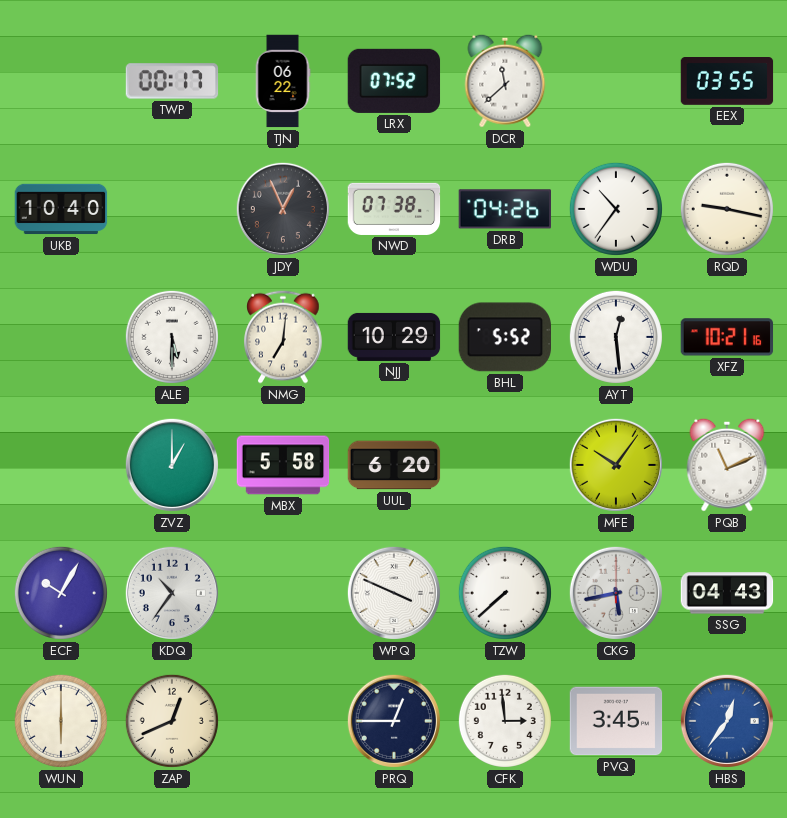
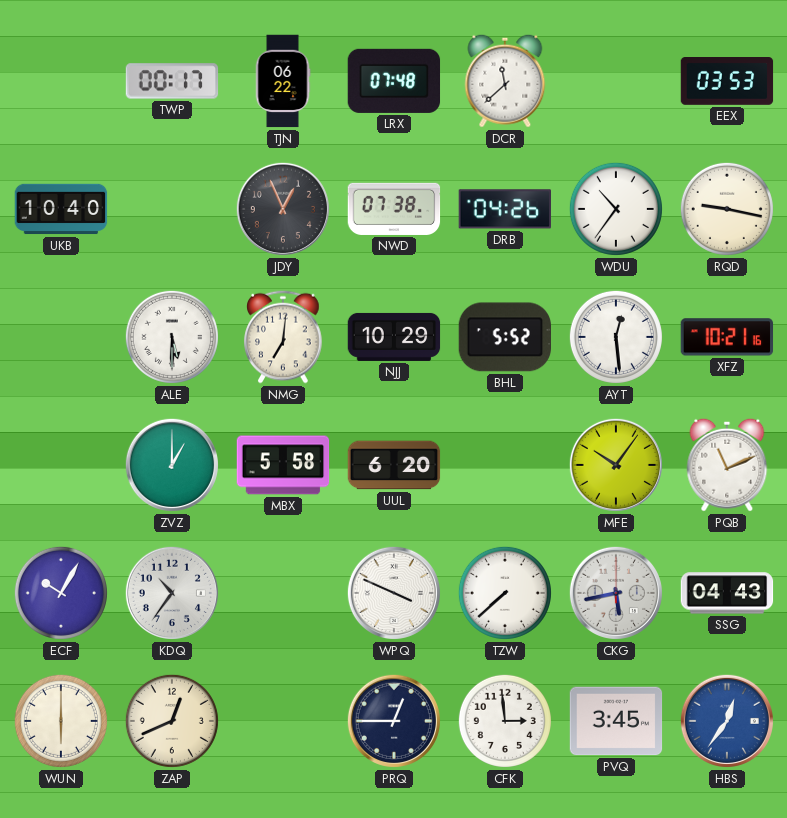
LRX: 07:52 -> 07:48
EEX: 03:55 -> 03:53
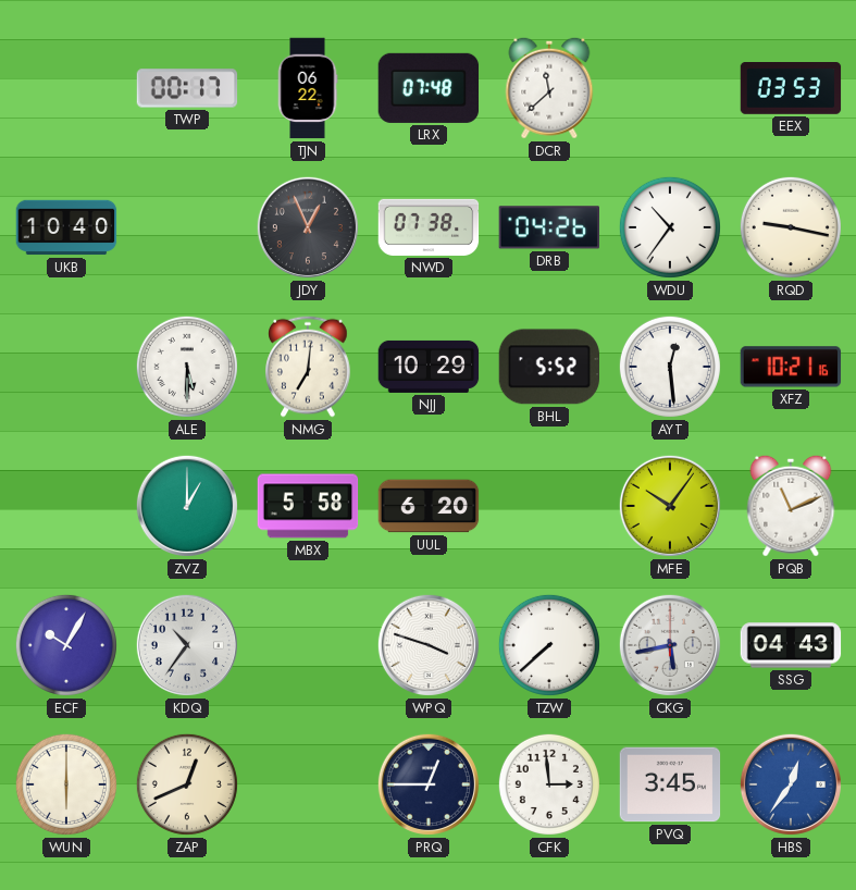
WPQ: 3:49 -> 3:48
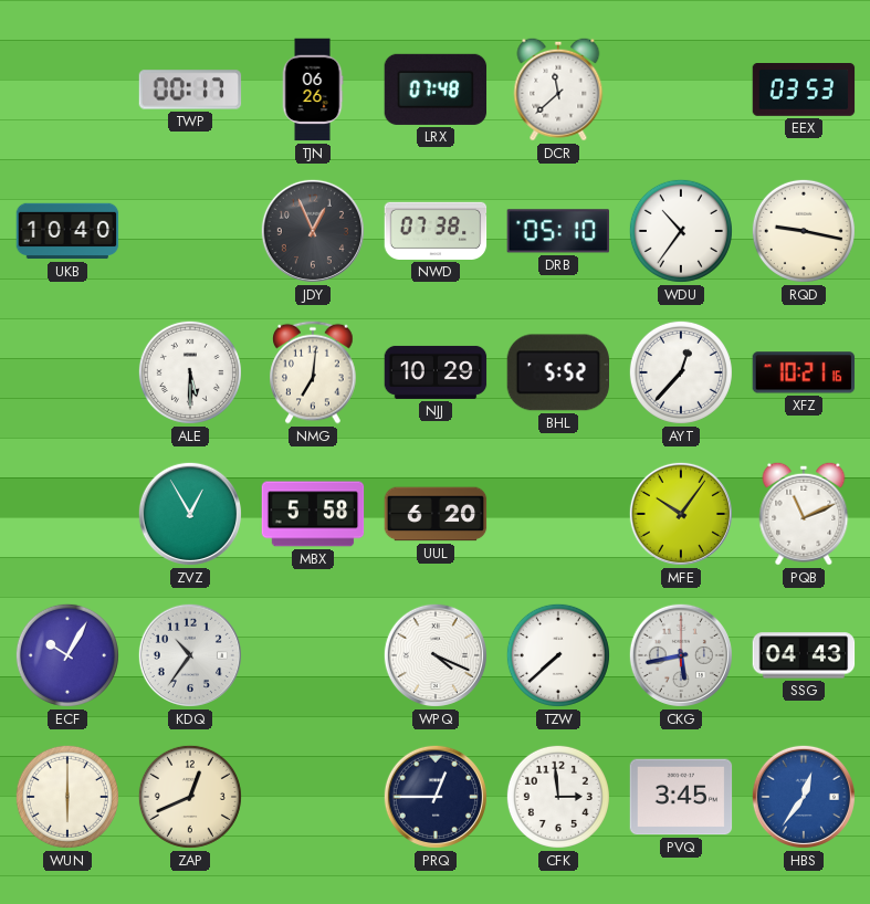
TJN: 06:22 -> 06:26
DRB: 04:26 -> 05:10
AYT: 12:29 -> 12:37
ZVZ: 1:00 -> 12:55
WPQ: 3:48 -> 4:19
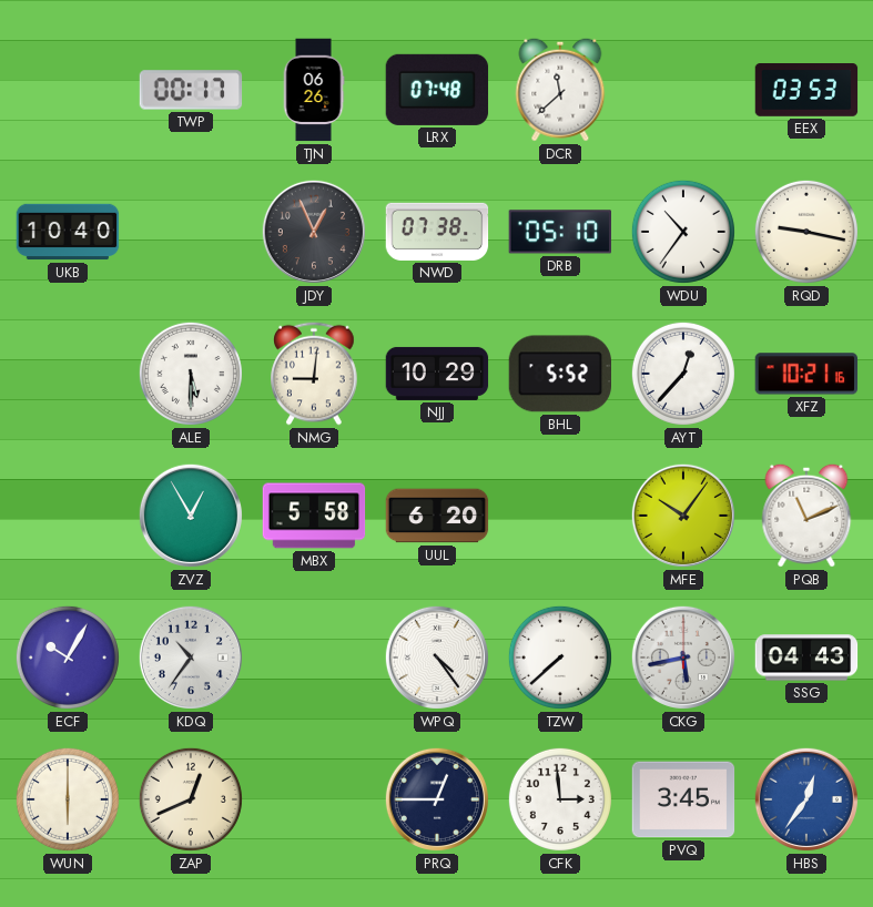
NMG: 7:01 -> 9:01
WPQ: 4:19 -> 4:24
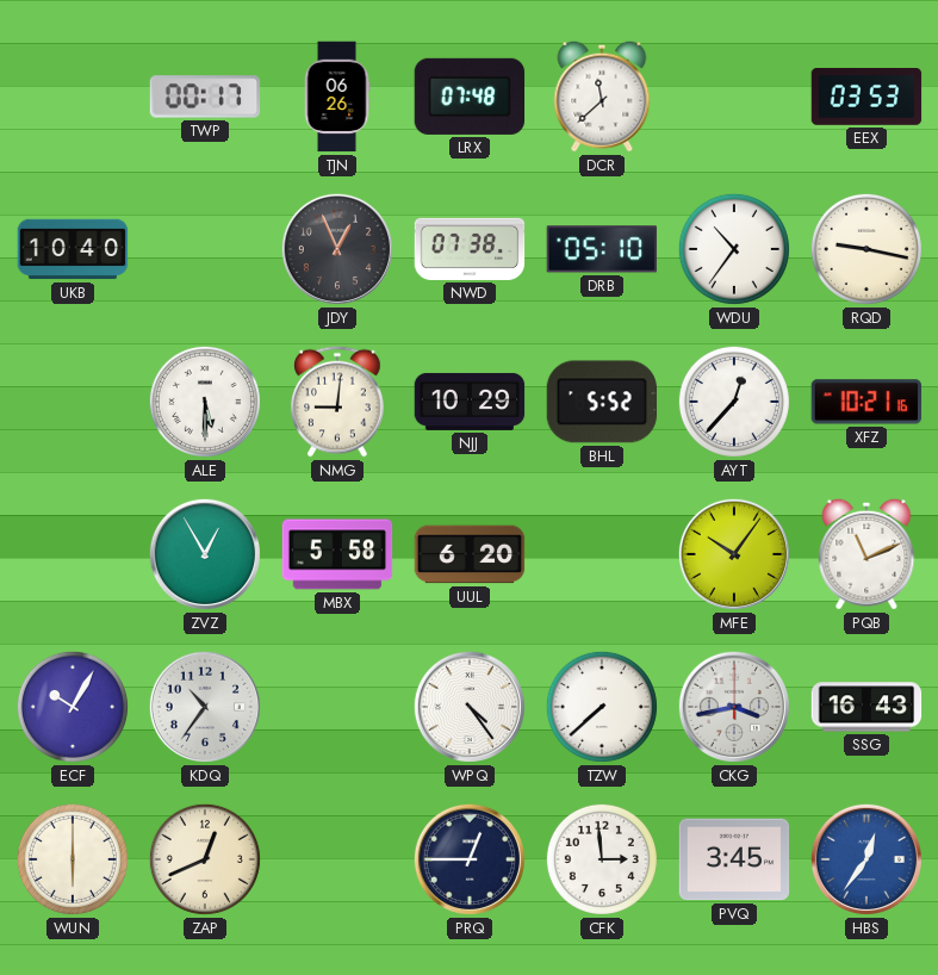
CKG: 5:43 -> 3:43
SSG: 04:43 -> 16:43
